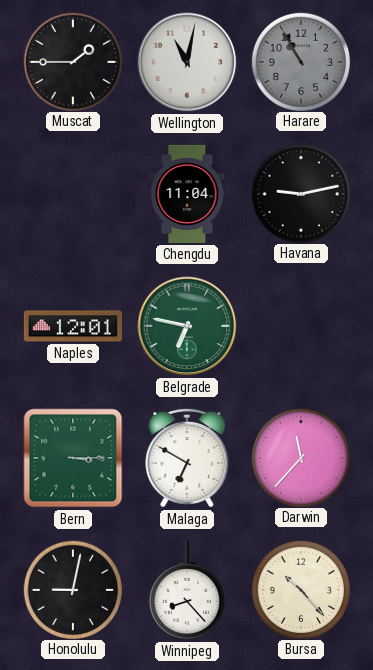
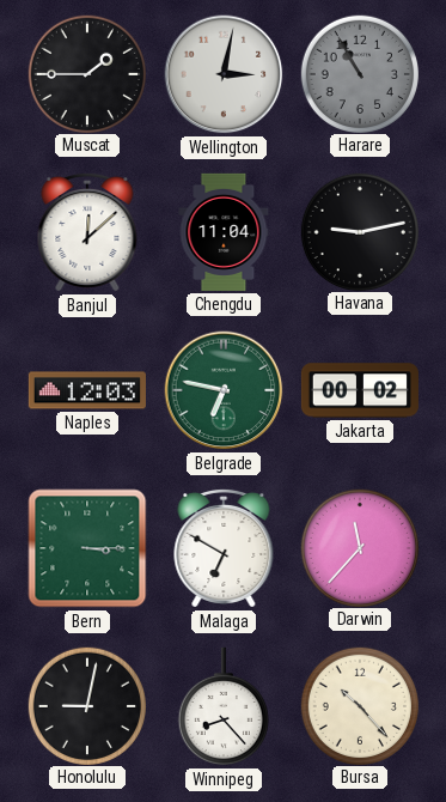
Wellington: 11:02 -> 3:02
Banjul: none -> 12:08
Naples: 12:01 -> 12:03
Jakarta: none -> 00:02
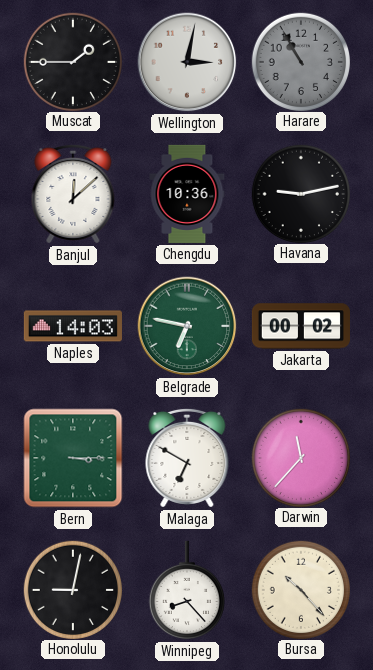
Chengdu: 11:04 -> 10:36
Naples: 12:03 -> 14:03
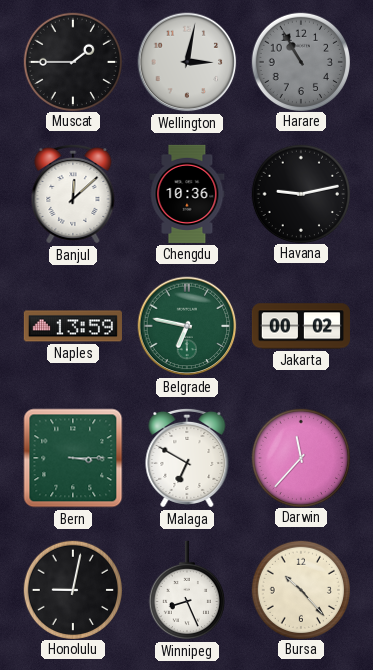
Naples: 14:03 -> 13:59
Winnipeg: 8:23 -> 8:26
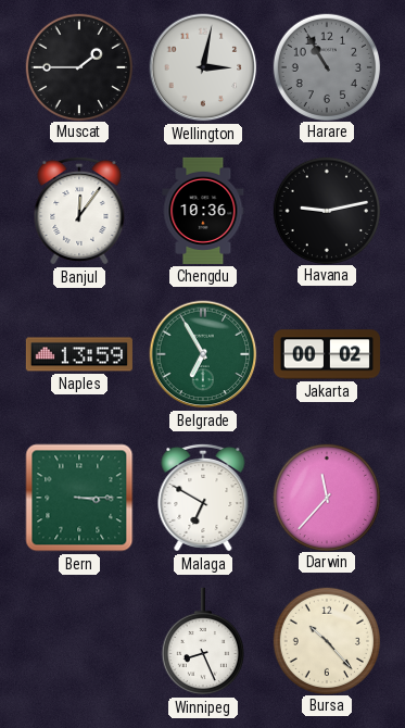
Banjul: 12:08 -> 12:06
Belgrade: 6:47 -> 6:55
Honolulu: 9:02 -> none
